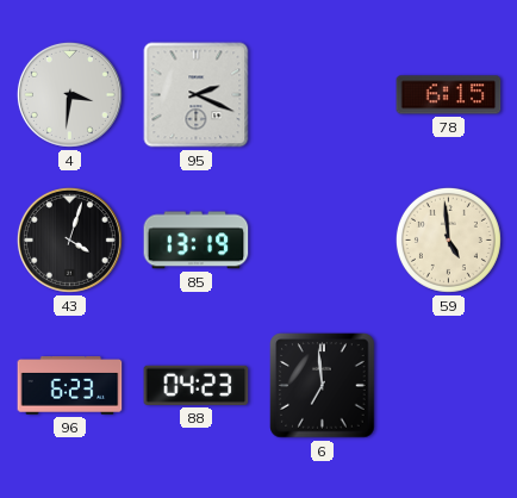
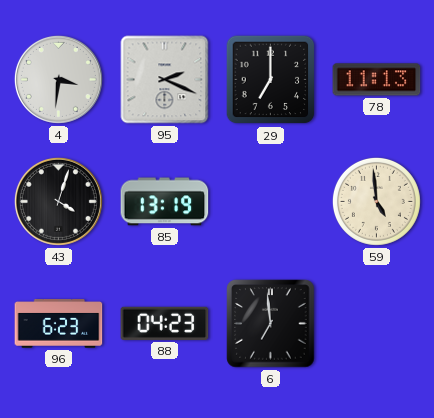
29: none -> 7:00
78: 6:15 -> 11:13
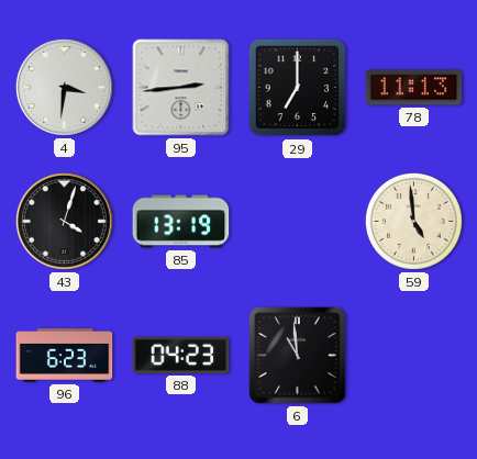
95: 2:19 -> 2:44
6: 6:59 -> 10:59
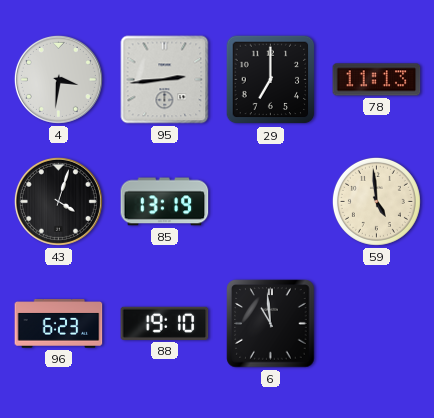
88: 04:23 -> 19:10
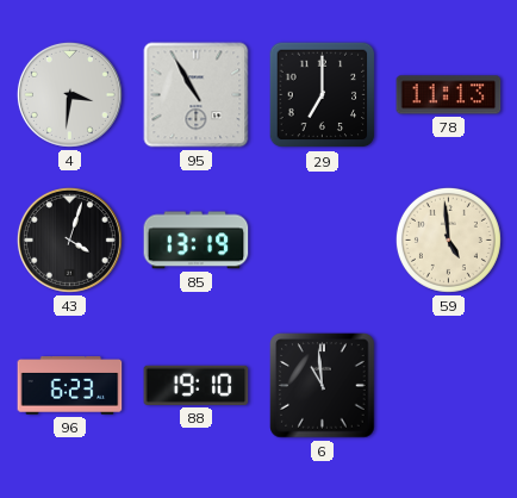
95: 2:44 -> 10:55
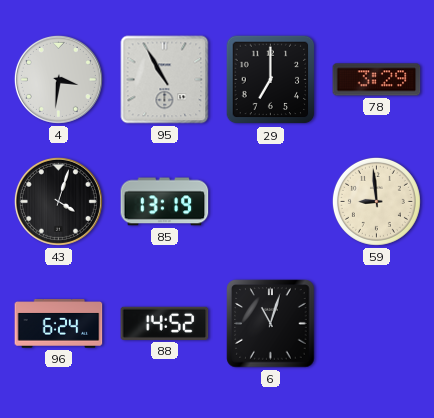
78: 11:13 -> 3:29
59: 4:59 -> 8:59
96: 6:23 -> 6:24
88: 19:10 -> 14:52
6: 10:59 -> 11:03
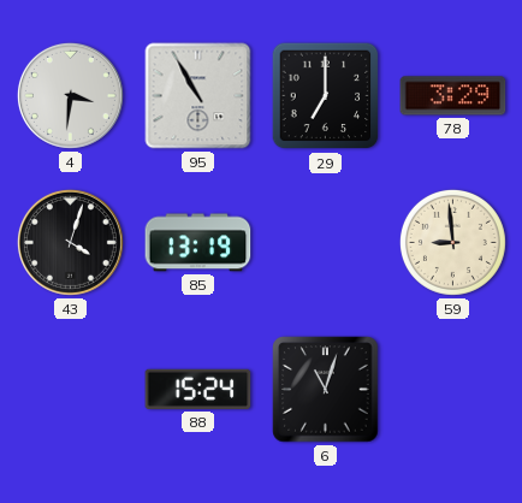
96: 6:24 -> none
88: 14:52 -> 15:24
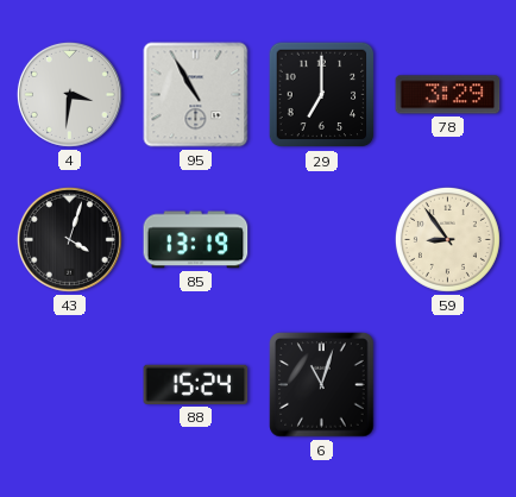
59: 8:59 -> 8:54
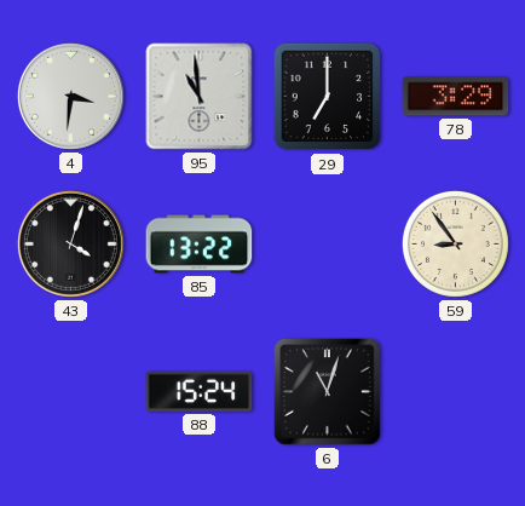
95: 10:55 -> 10:59
85: 13:19 -> 13:22
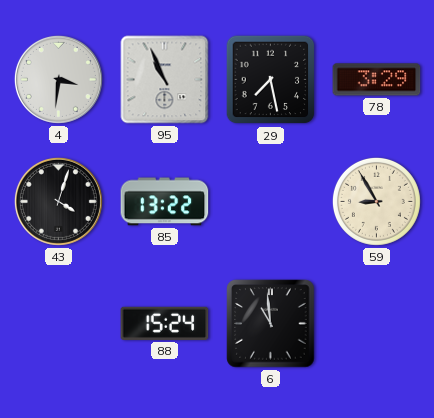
95: 10:59 -> 10:56
29: 7:00 -> 7:28
59: 8:54 -> 8:55
6: 11:03 -> 10:59
